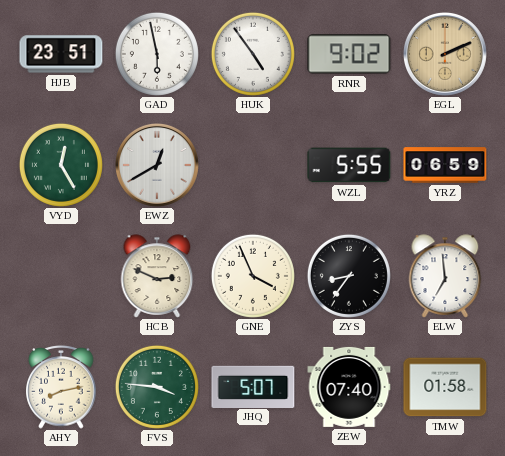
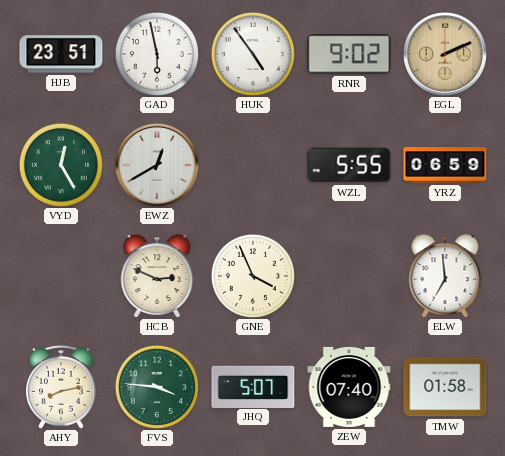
ZYS: 8:36 -> none
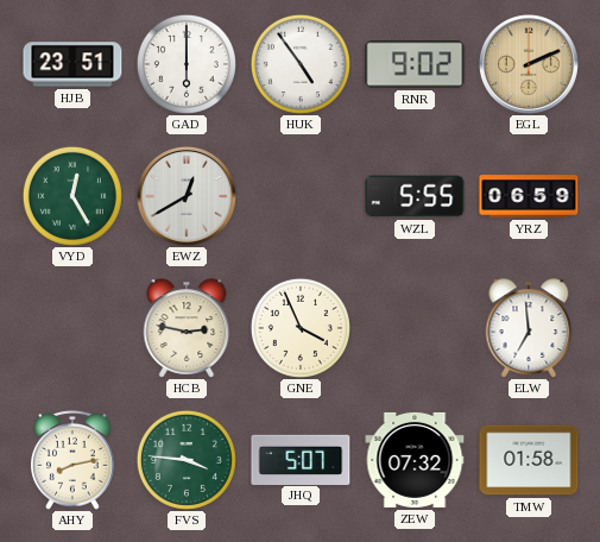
GAD: 5:58 -> 6:00
HCB: 2:49 -> 2:47
ZEW: 07:40 -> 07:32
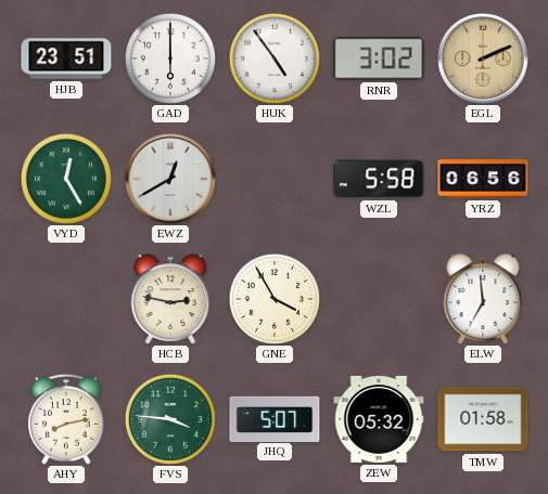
RNR: 9:02 -> 3:02
WZL: 5:55 -> 5:58
YRZ: 06:59 -> 06:56
GNE: 3:56 -> 3:55
ZEW: 07:32 -> 05:32
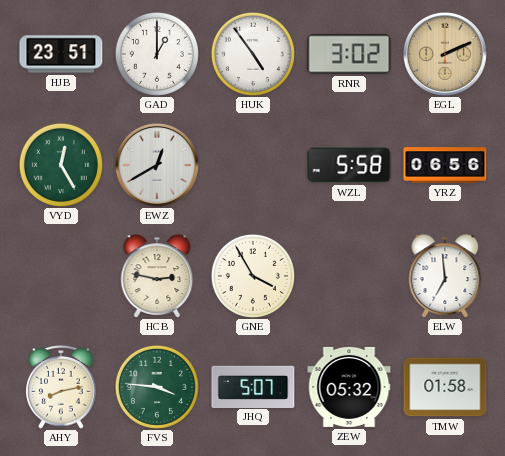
GAD: 6:00 -> 1:00
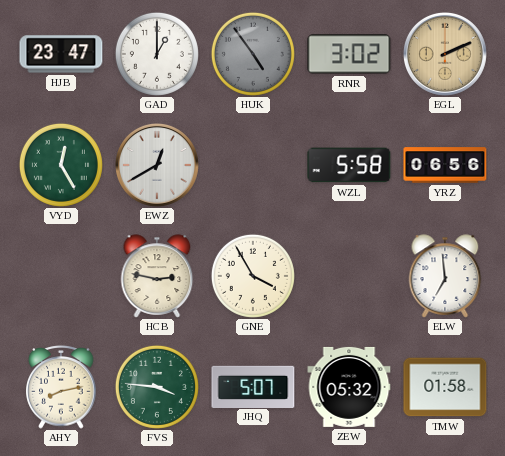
HJB: 23:51 -> 23:47
HUK dial: white -> grey
